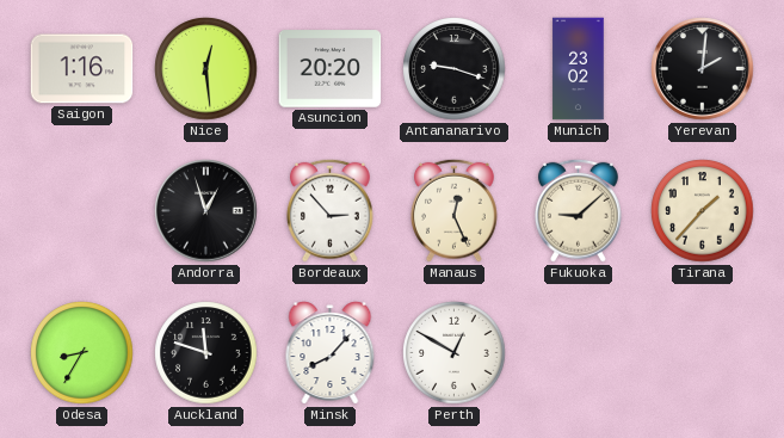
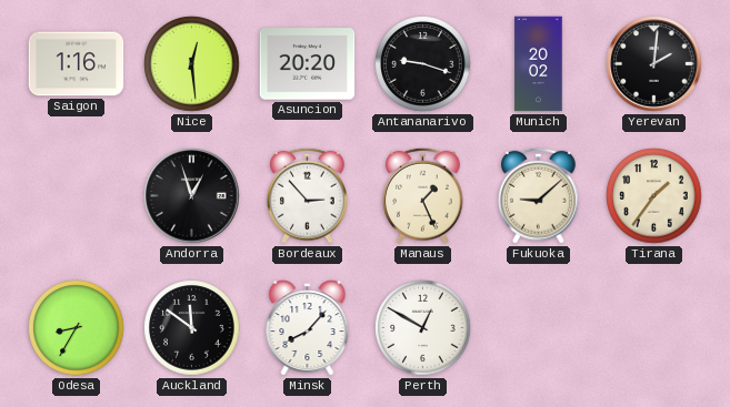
Munich: 23:02 -> 20:02
Manaus: 12:26 -> 1:26
Tirana: 1:37 -> 1:36
Auckland: 11:48 -> 11:51
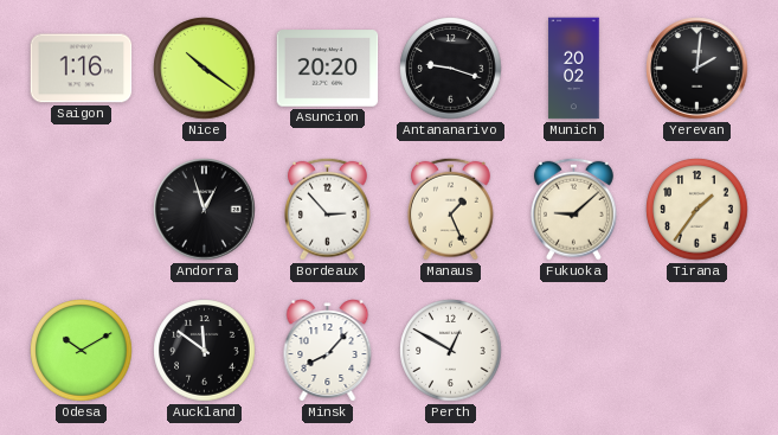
Nice: 12:29 -> 10:21
Odesa: 8:35 -> 10:10
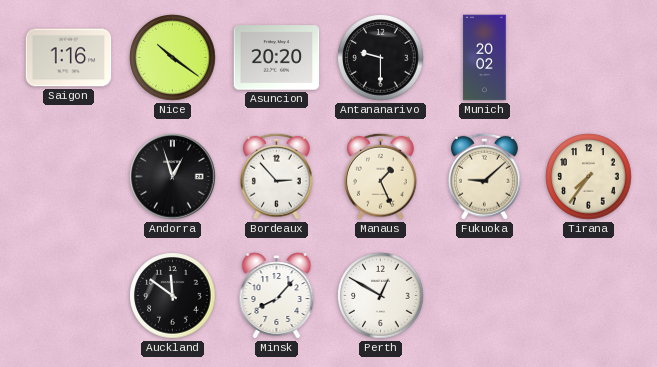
Antananarivo: 9:18 -> 9:30
Yerevan: 2:01 -> none
Tirana: 1:36 -> 7:36
Odesa: 10:10 -> none
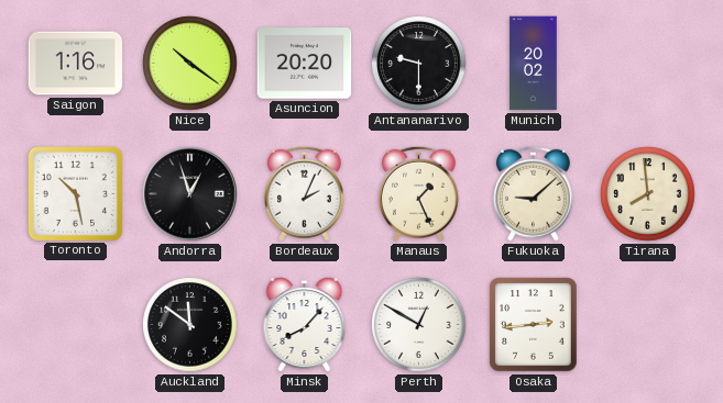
Toronto: none -> 10:28
Bordeaux: 2:53 -> 2:04
Tirana: 7:36 -> 7:59
Osaka: none -> 2:44
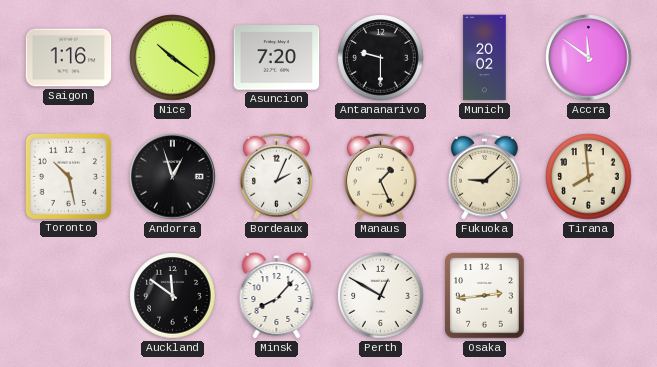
Asuncion: 20:20 -> 7:20
Accra: none -> 11:51
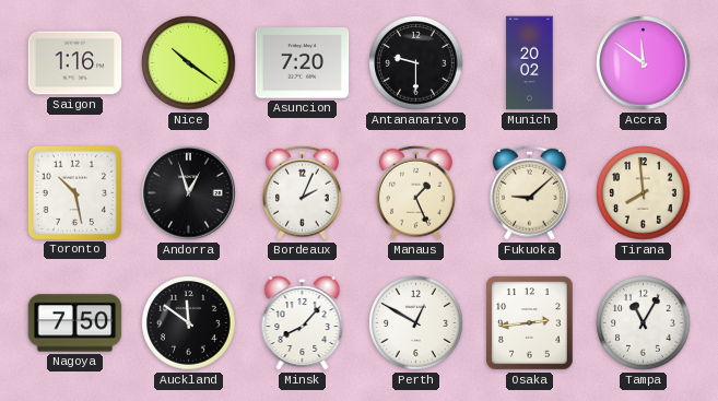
Nagoya: none -> 7:50
Tampa: none -> 11:05
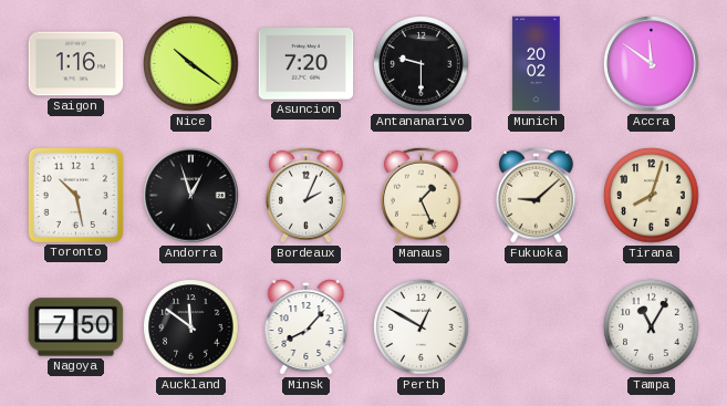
Tirana: 7:59 -> 8:03
Osaka: 2:44 -> none
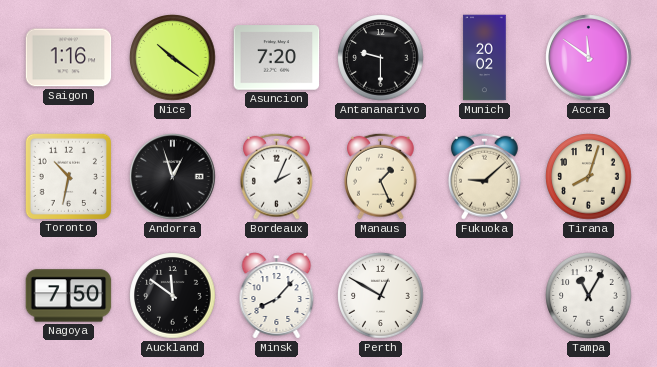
Toronto: 10:28 -> 10:32
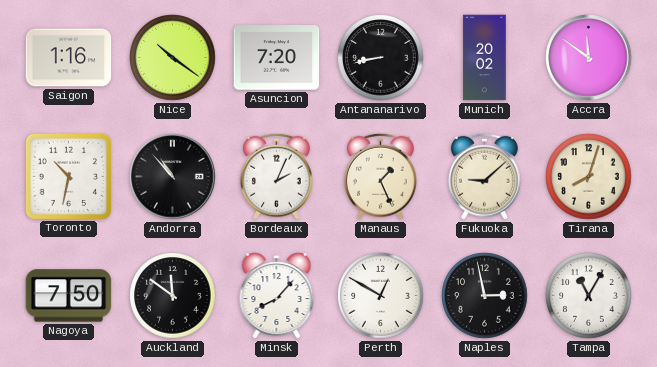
Antananarivo: 9:30 -> 8:43
Andorra: 12:57 -> 10:53
Naples: none -> 2:58
